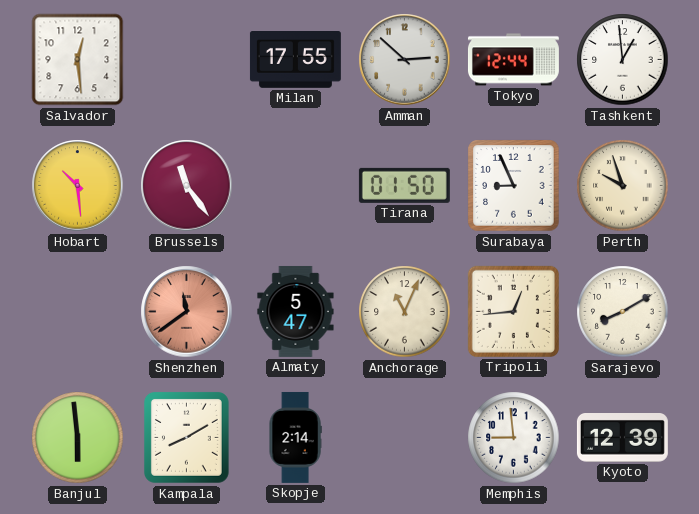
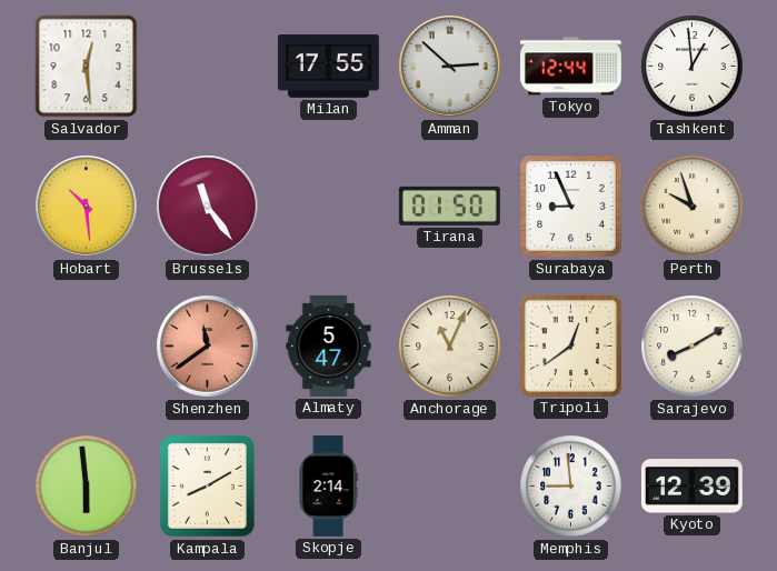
Tripoli: 12:44 -> 12:39
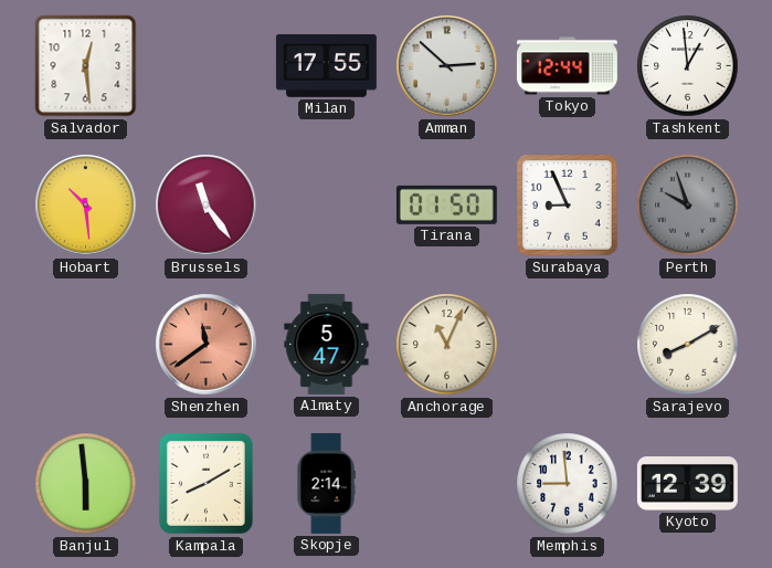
Perth dial: cream -> grey
Tripoli: 12:39 -> none
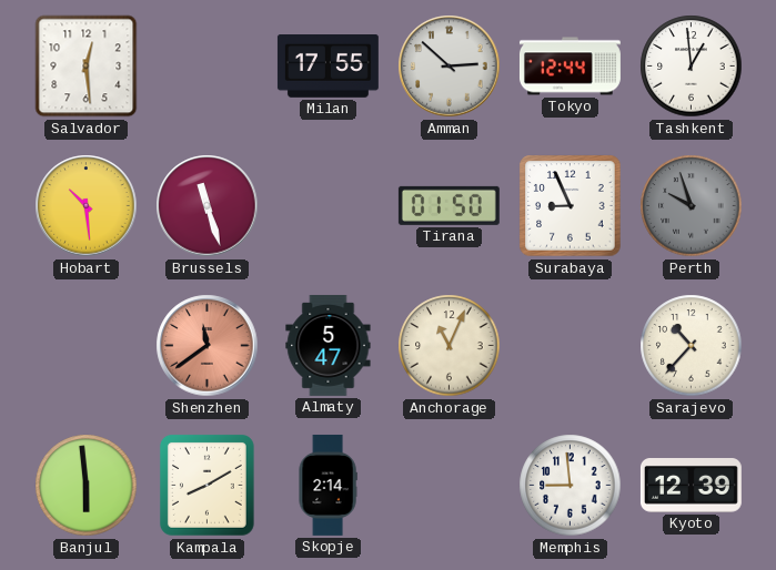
Brussels: 11:24 -> 11:27
Sarajevo: 8:10 -> 10:37
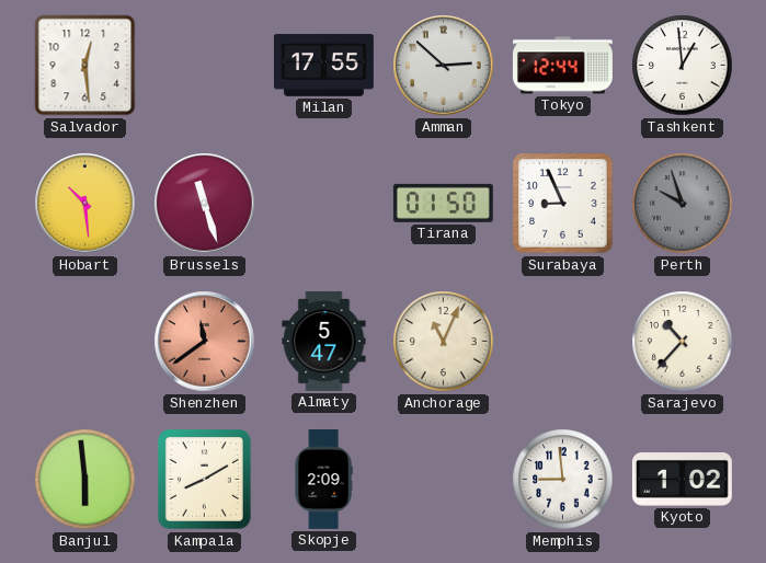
Skopje: 2:14 -> 2:09
Kyoto: 12:39 -> 1:02
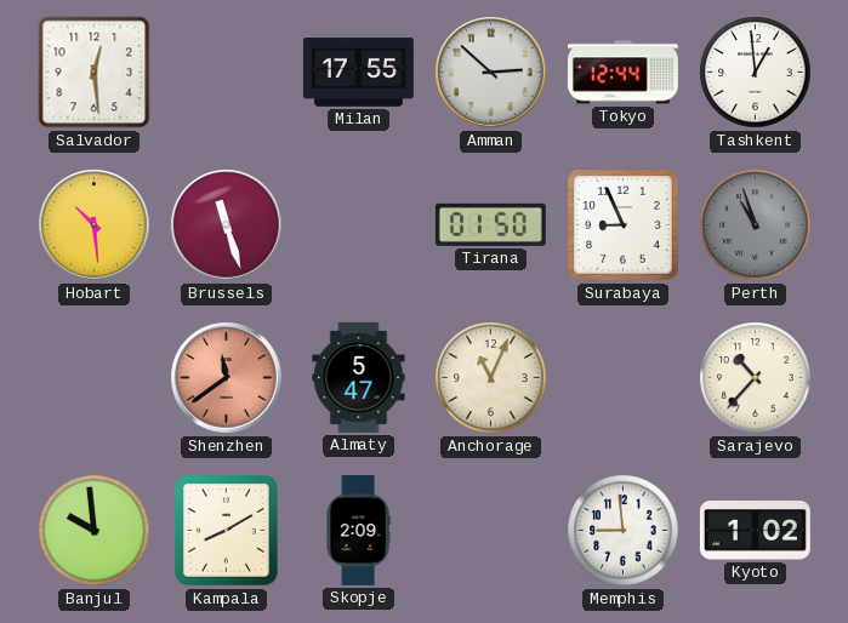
Perth: 9:57 -> 10:57
Banjul: 5:59 -> 9:59
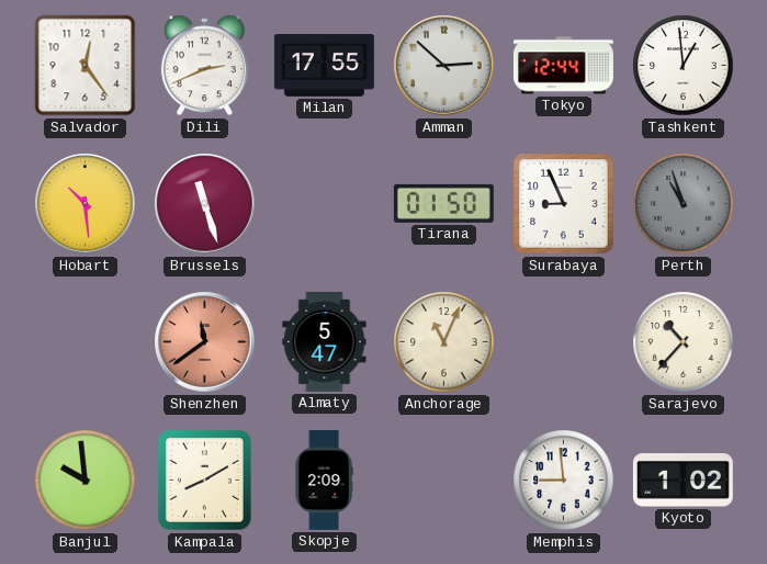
Salvador: 12:29 -> 12:24
Dili: none -> 2:41
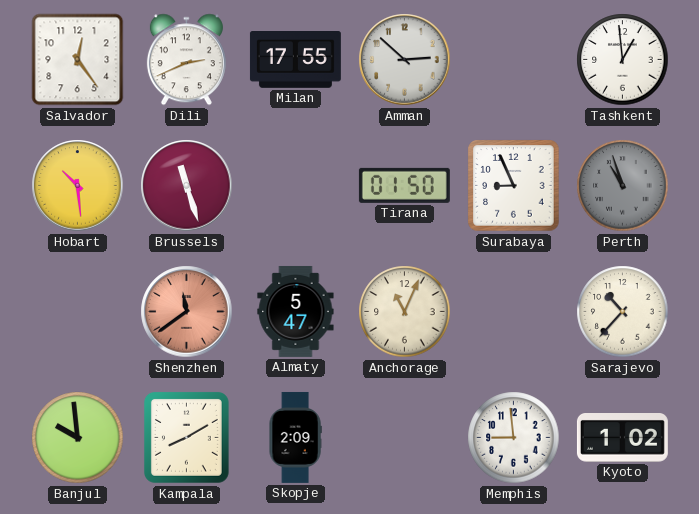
Tokyo: 12:44 -> none
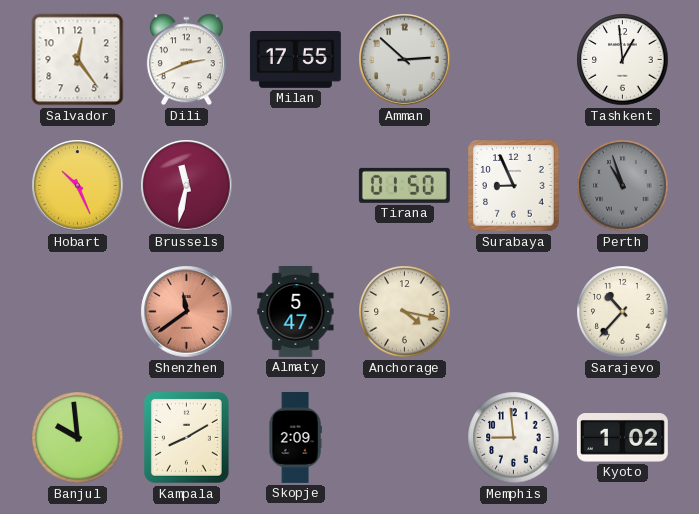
Hobart: 10:29 -> 10:26
Brussels: 11:27 -> 11:32
Anchorage: 11:04 -> 4:17
